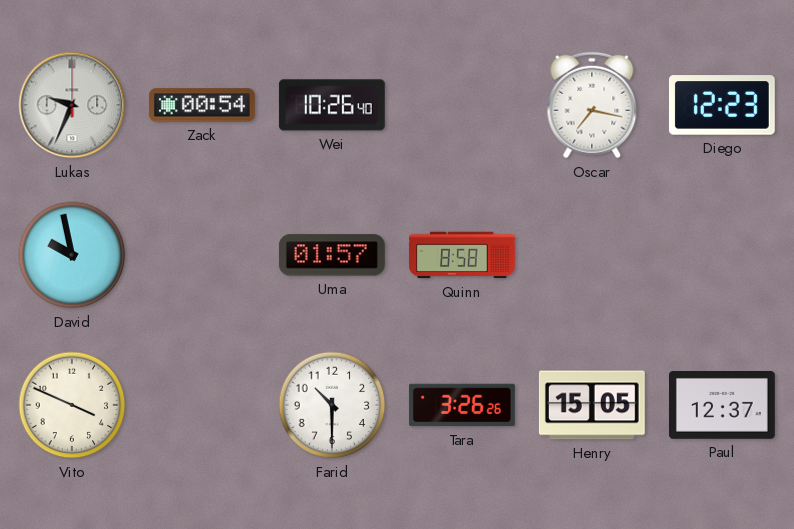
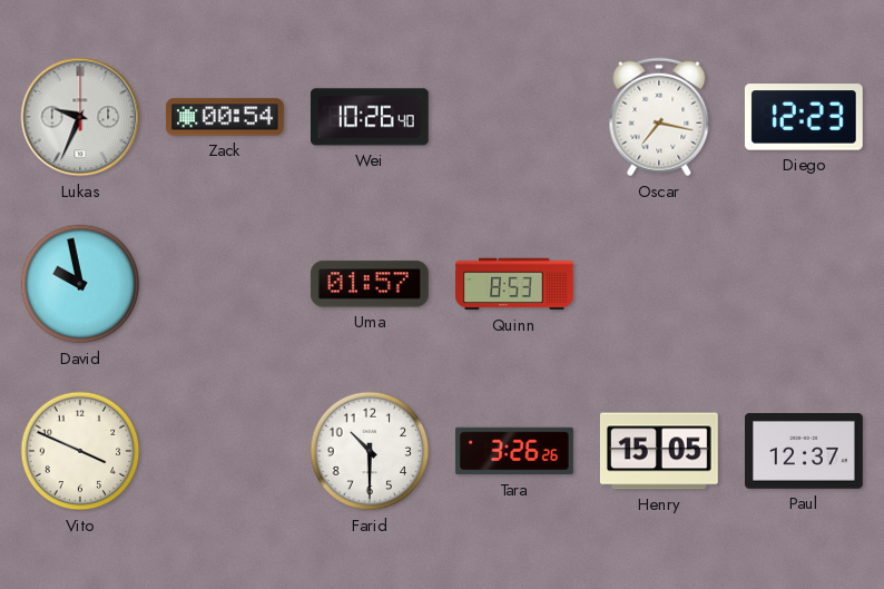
Quinn: 8:58 -> 8:53
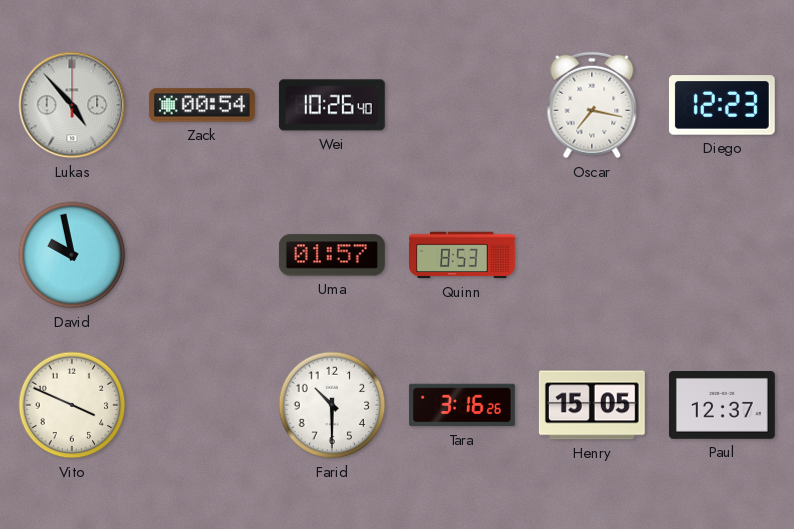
Lukas: 9:34 -> 4:53
Tara: 3:26 -> 3:16
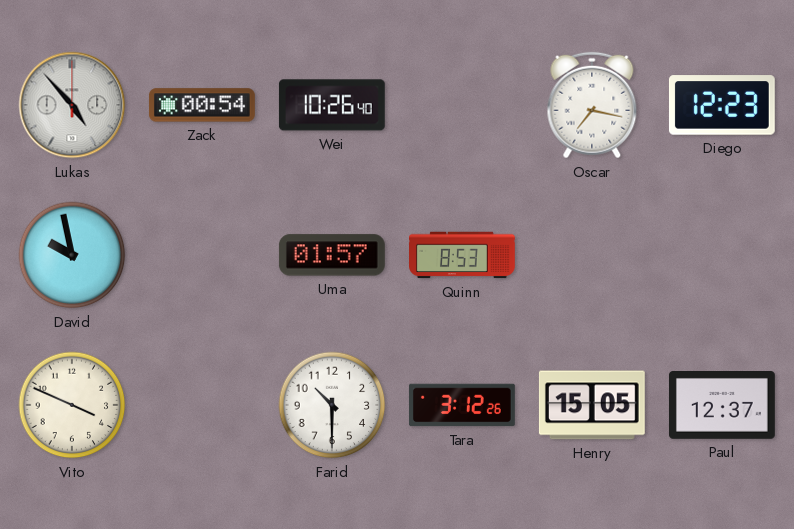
Tara: 3:16 -> 3:12
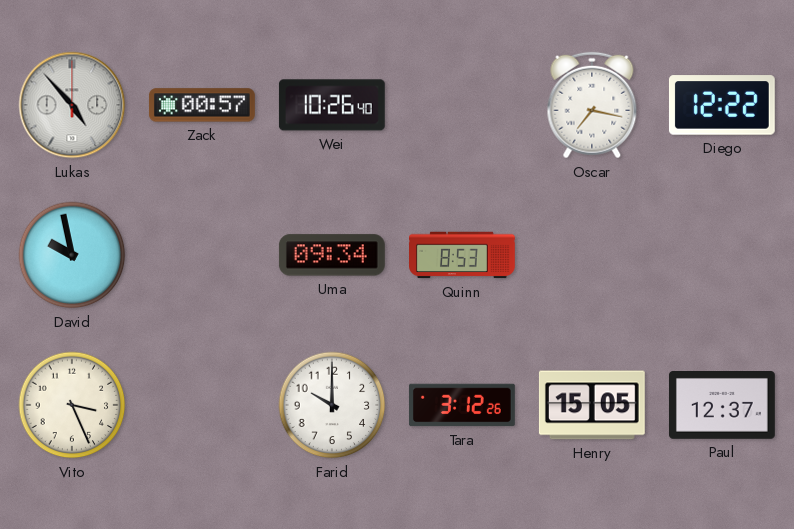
Zack: 00:54 -> 00:57
Diego: 12:23 -> 12:22
Uma: 01:57 -> 09:34
Vito: 3:49 -> 3:26
Farid: 10:30 -> 10:00
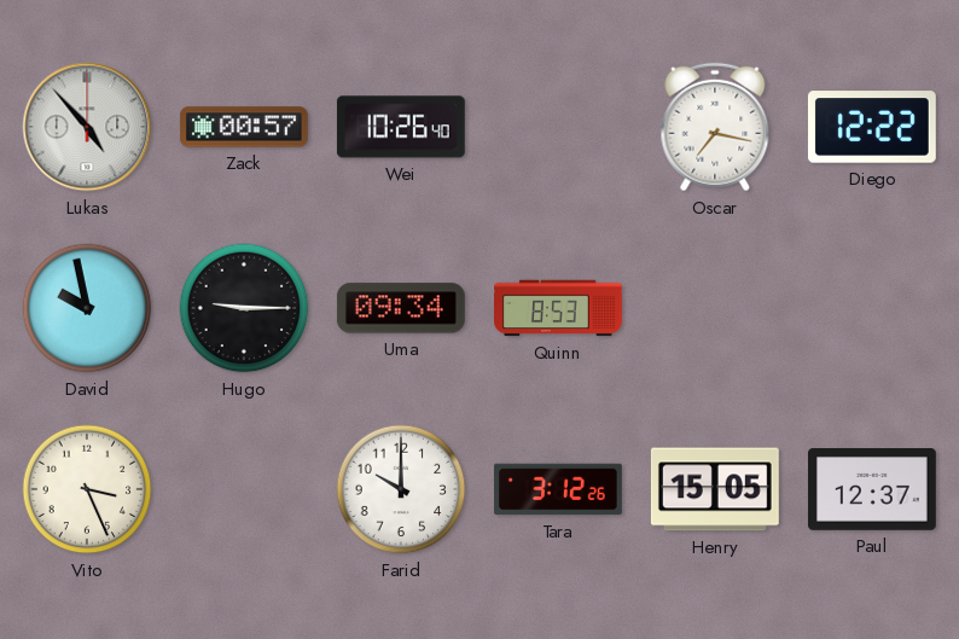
Hugo: none -> 9:15
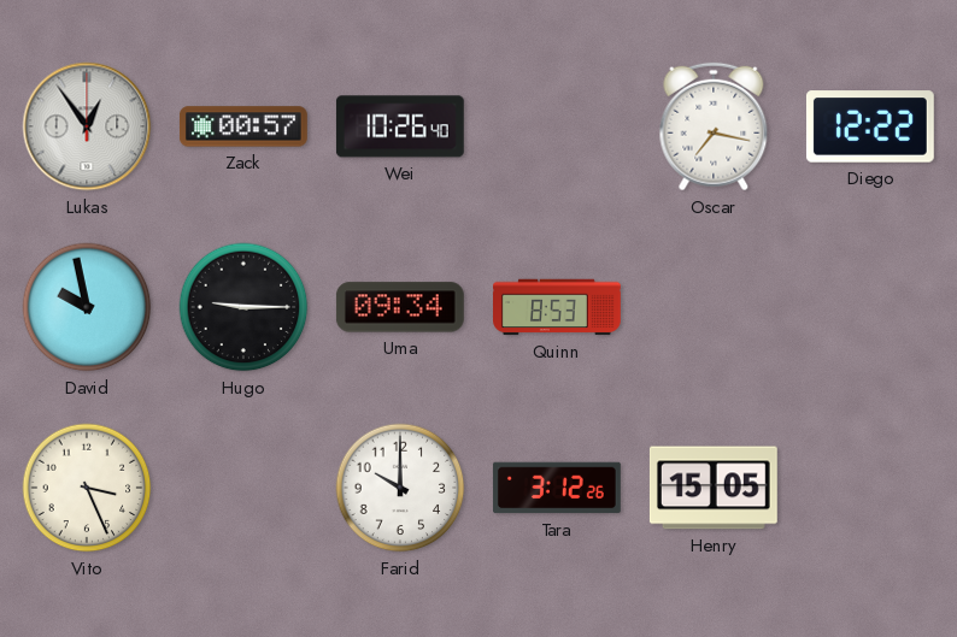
Lukas: 4:53 -> 12:54
Paul: 12:37 -> none
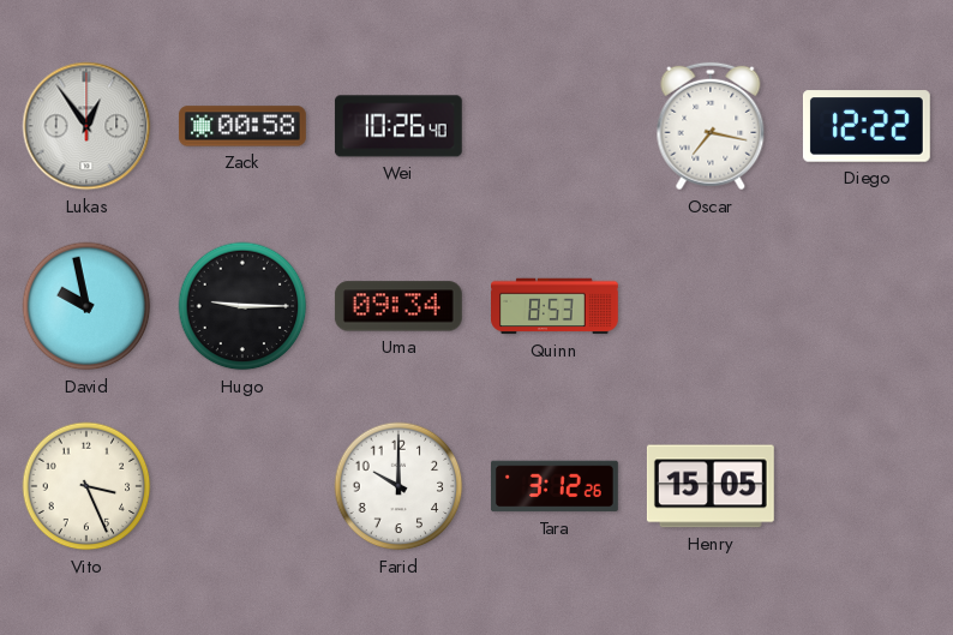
Zack: 00:57 -> 00:58
